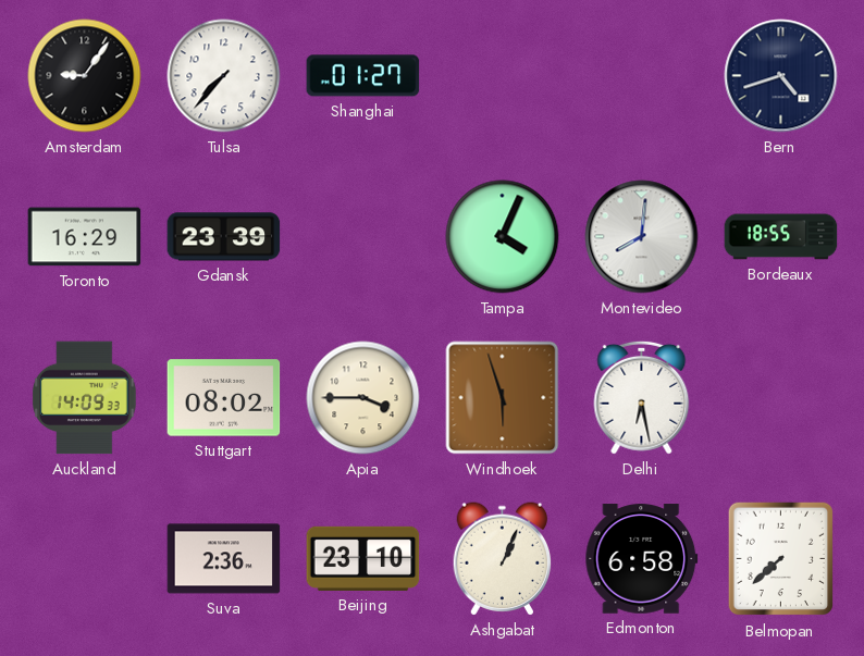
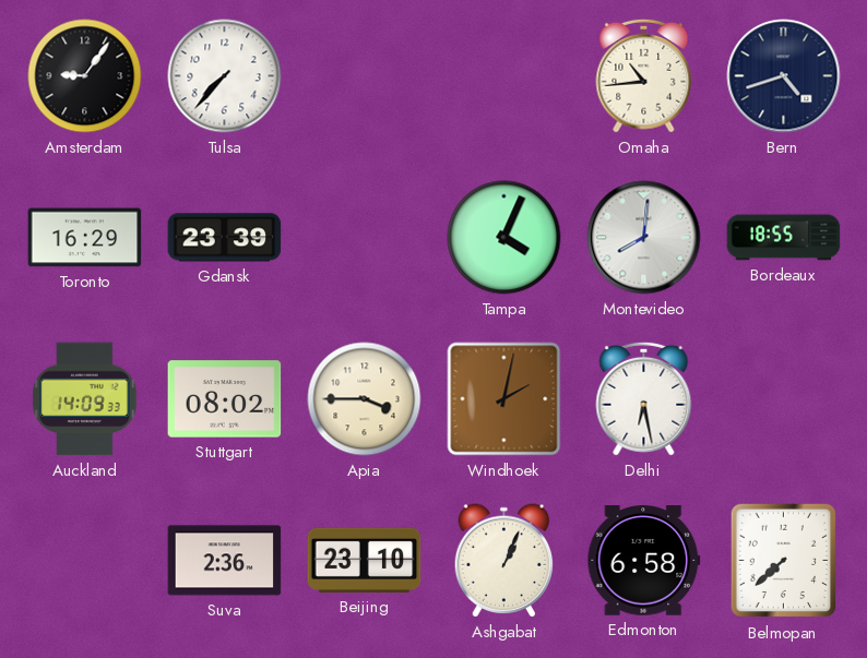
Shanghai: 01:27 -> none
Omaha: none -> 10:44
Windhoek: 5:57 -> 2:02
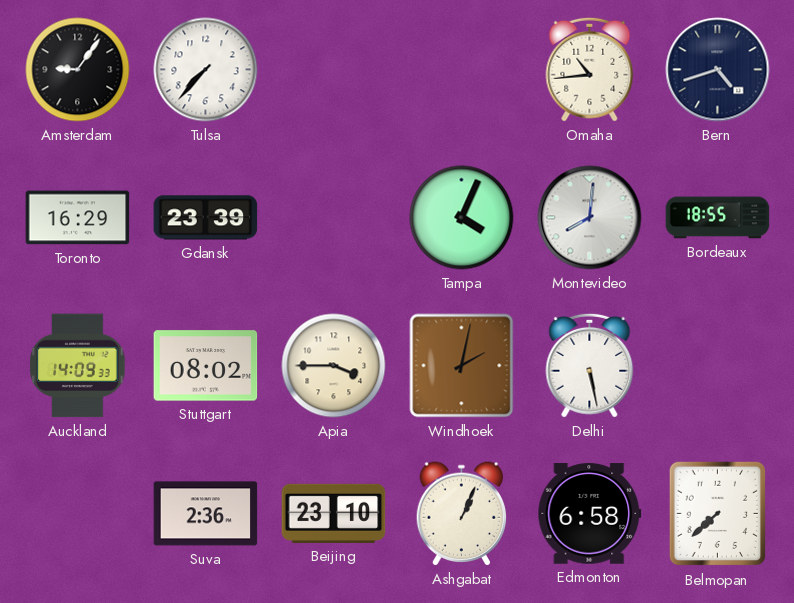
Delhi: 6:28 -> 5:28
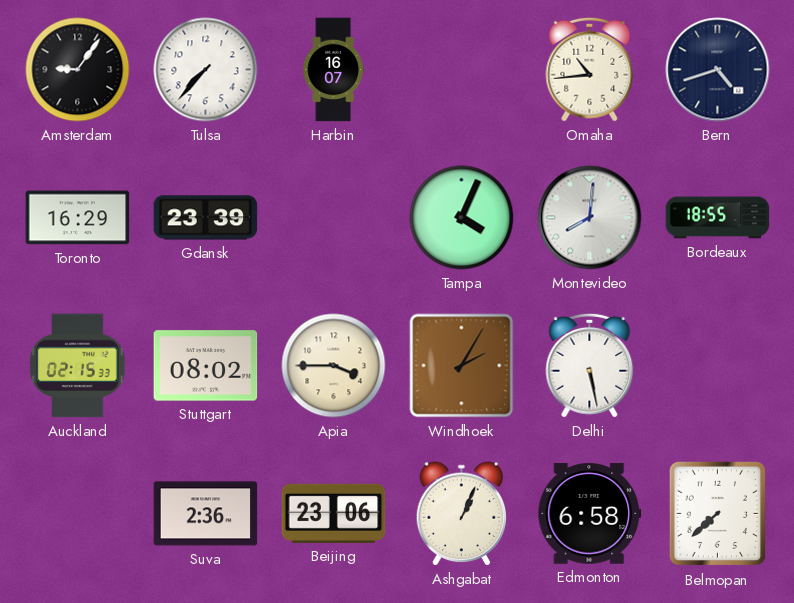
Harbin: none -> 16:07
Auckland: 14:09 -> 02:15
Windhoek: 2:02 -> 2:05
Beijing: 23:10 -> 23:06
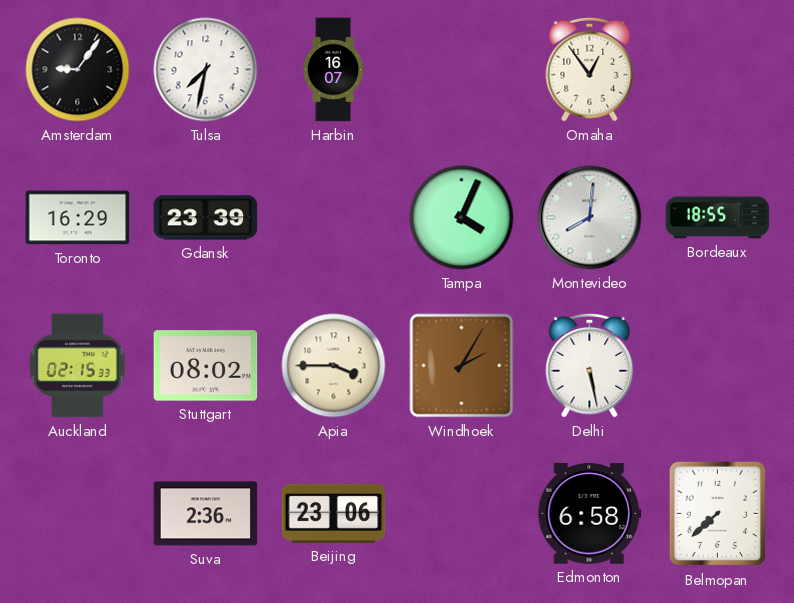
Tulsa: 7:37 -> 7:32
Omaha: 10:44 -> 12:54
Bern: 4:42 -> none
Ashgabat: 1:04 -> none
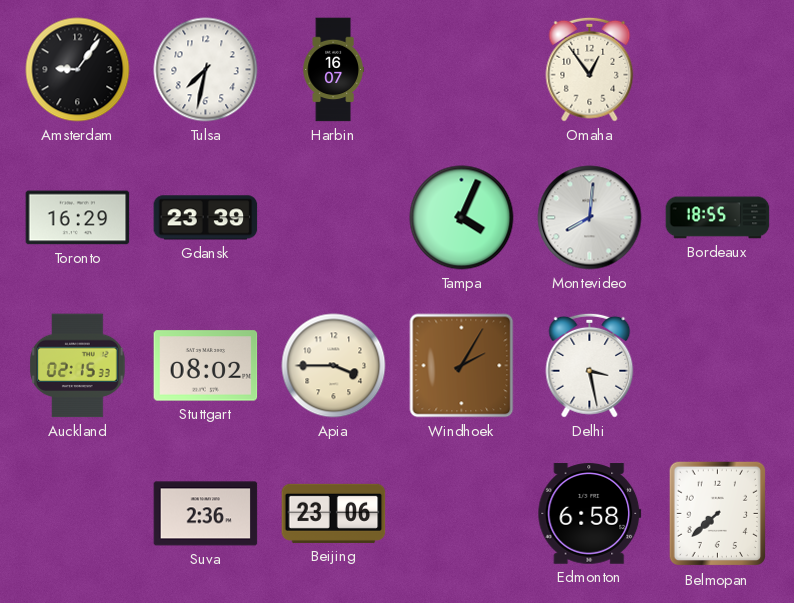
Delhi: 5:28 -> 3:28
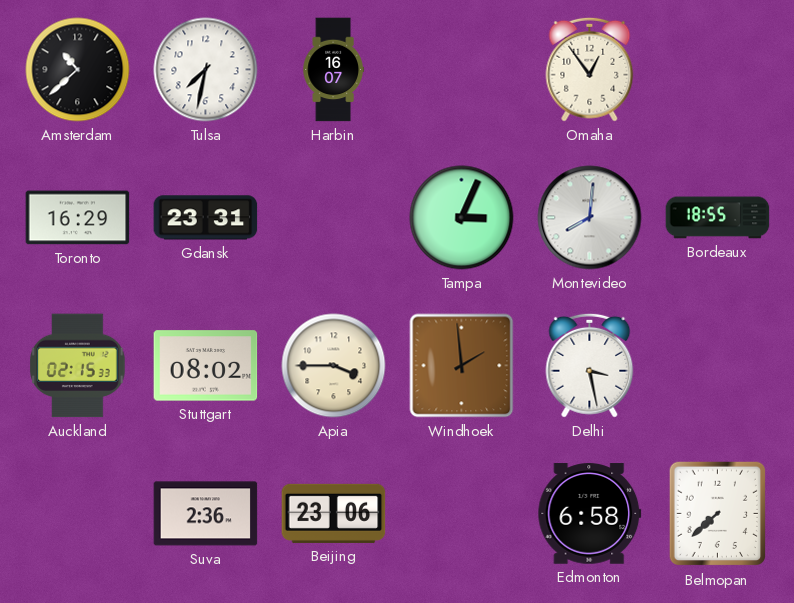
Amsterdam: 9:06 -> 10:38
Gdansk: 23:39 -> 23:31
Tampa: 4:04 -> 3:04
Windhoek: 2:05 -> 1:59
